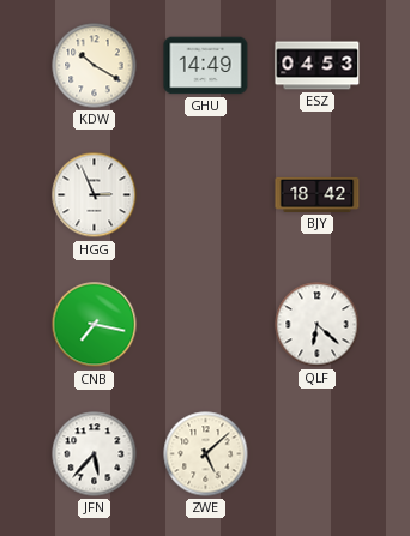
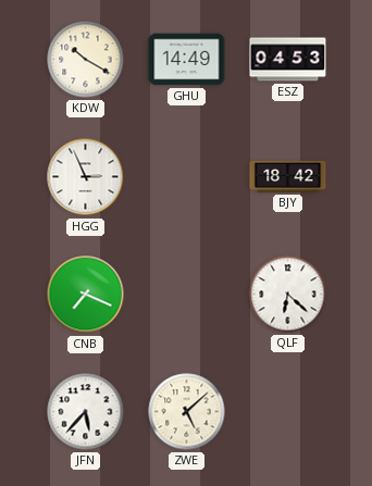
CNB: 7:17 -> 7:19
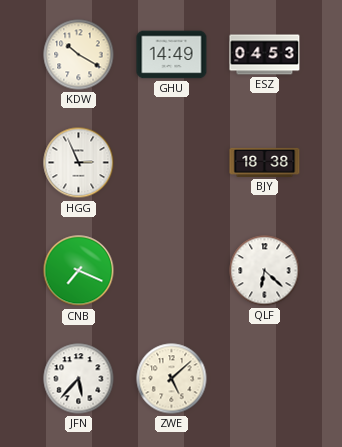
BJY: 18:42 -> 18:38
